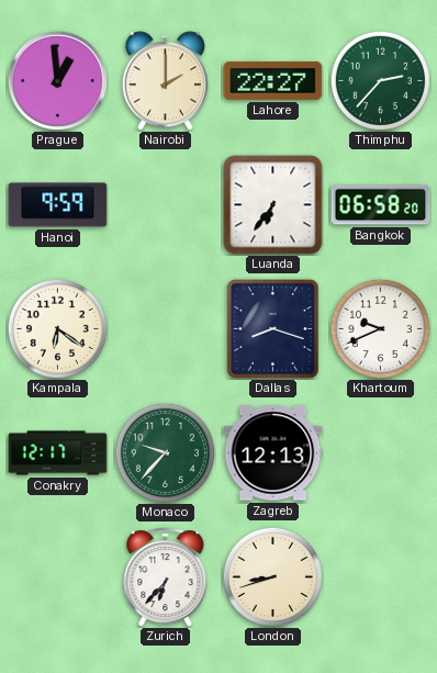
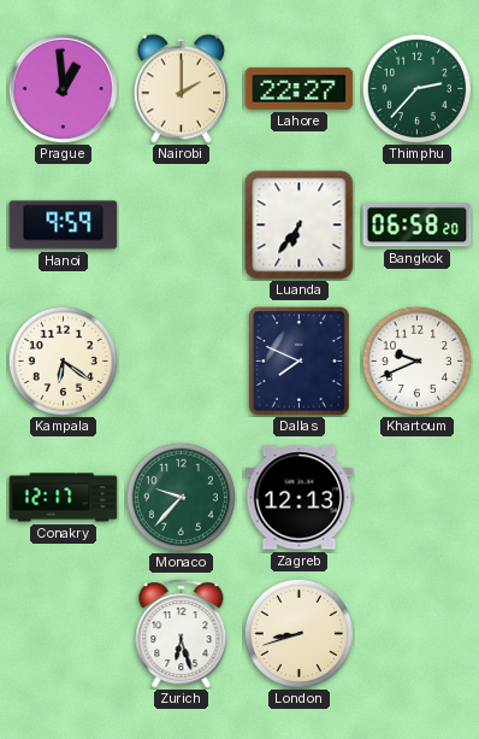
Dallas: 8:18 -> 7:49
Zurich: 6:37 -> 6:27
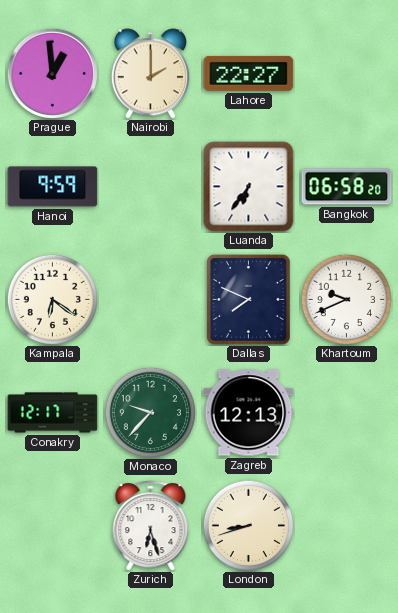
Thimphu: 2:37 -> none
